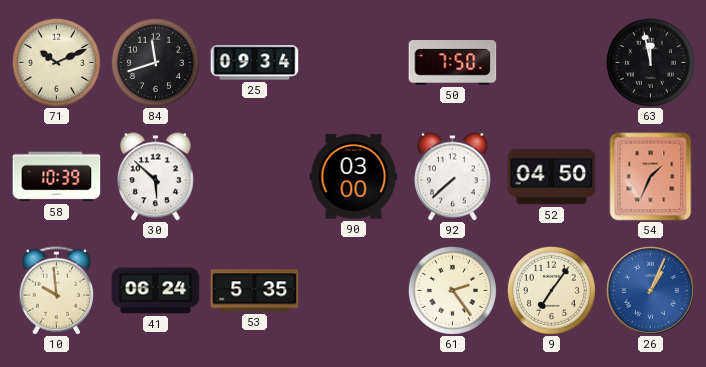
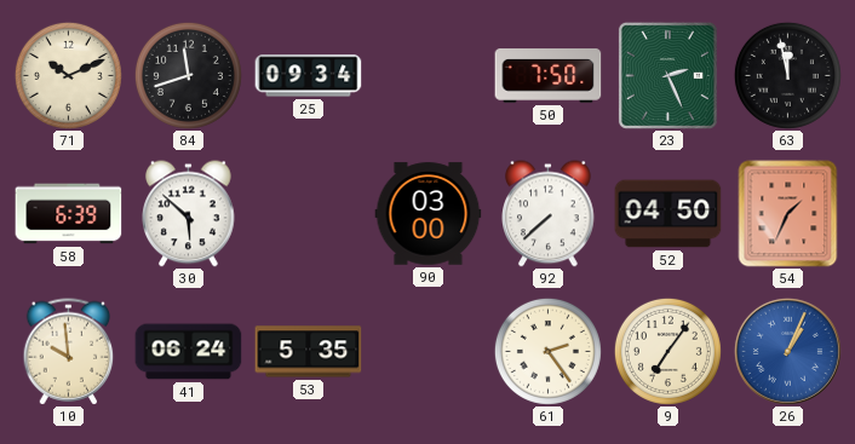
23: none -> 2:26
58: 10:39 -> 6:39
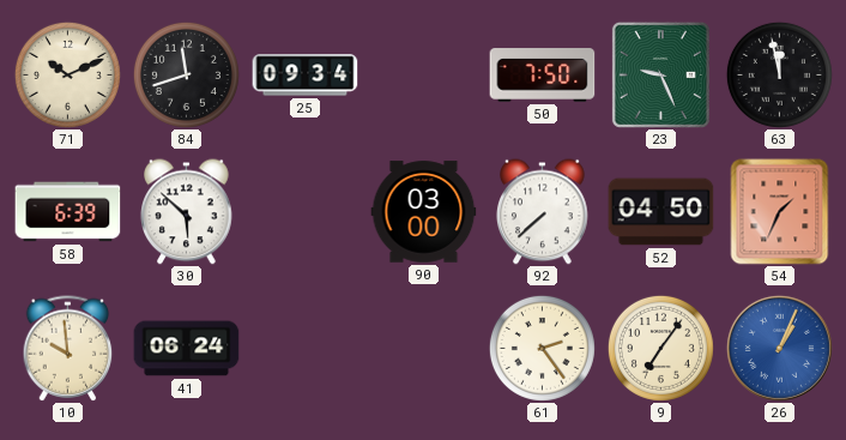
23: 2:26 -> 9:26
53: 5:35 -> none
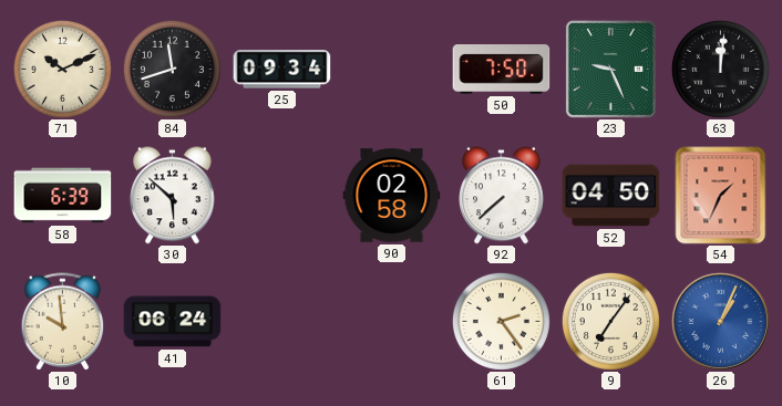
63: 11:58 -> 12:01
90: 03:00 -> 02:58
